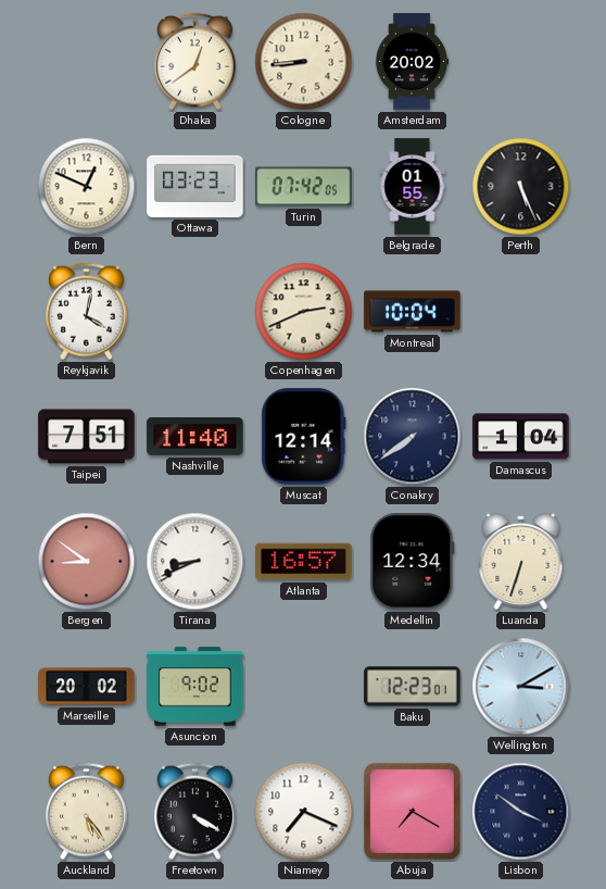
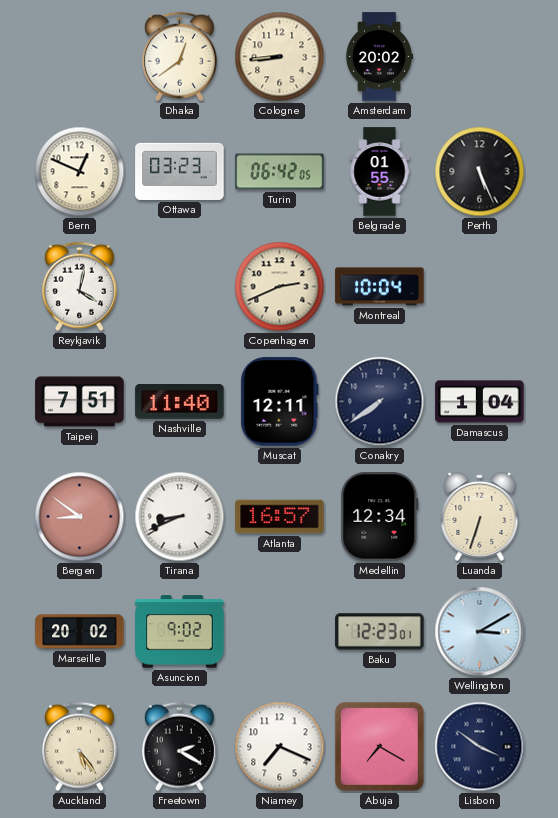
Turin: 07:42 -> 06:42
Muscat: 12:14 -> 12:11
Freetown: 4:20 -> 2:20
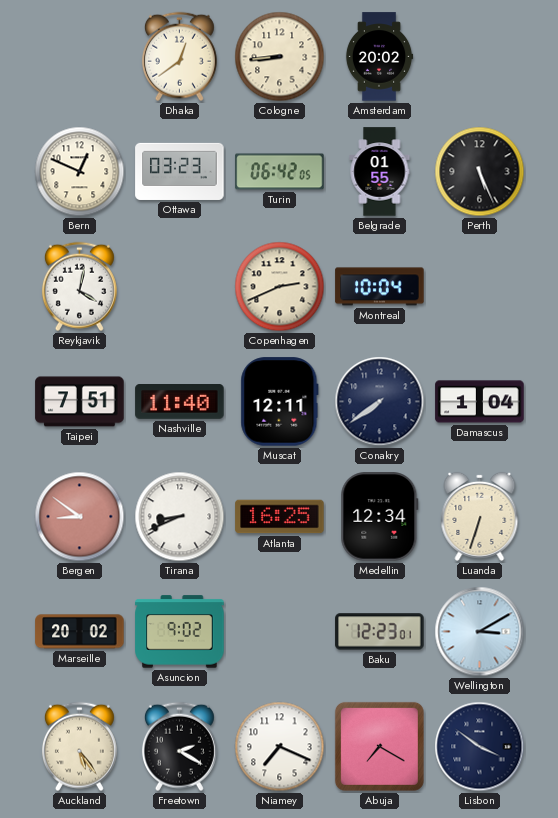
Atlanta: 16:57 -> 16:25
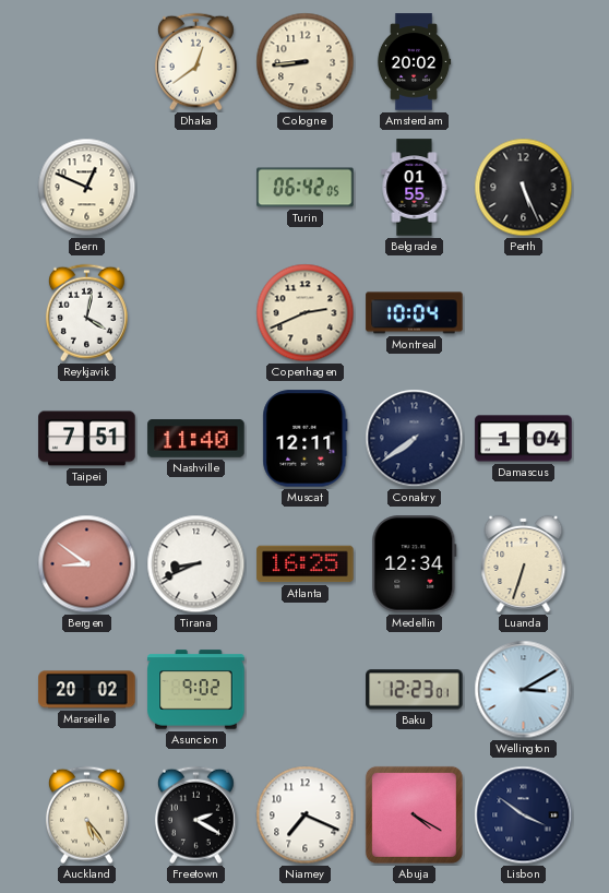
Ottawa: 03:23 -> none
Abuja: 7:20 -> 4:20
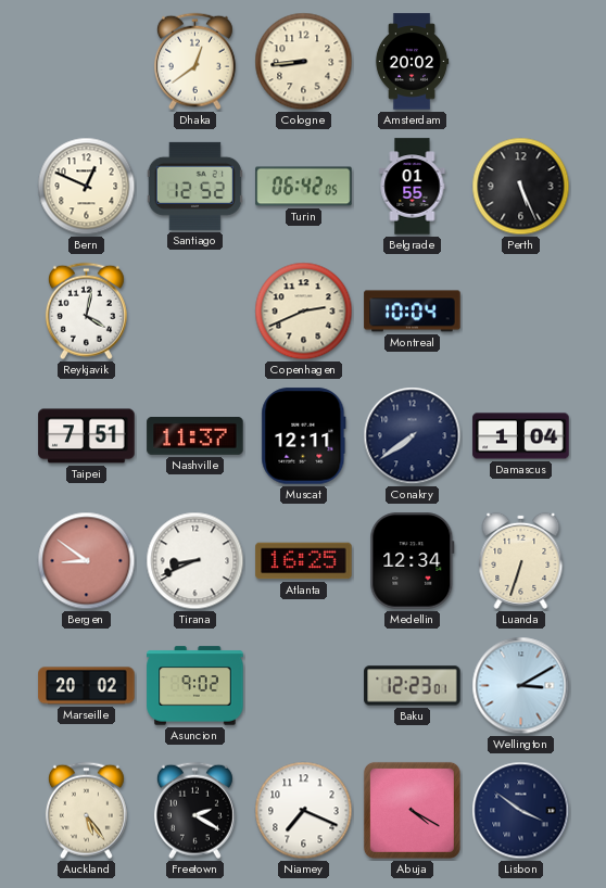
Santiago: none -> 12:52
Nashville: 11:40 -> 11:37
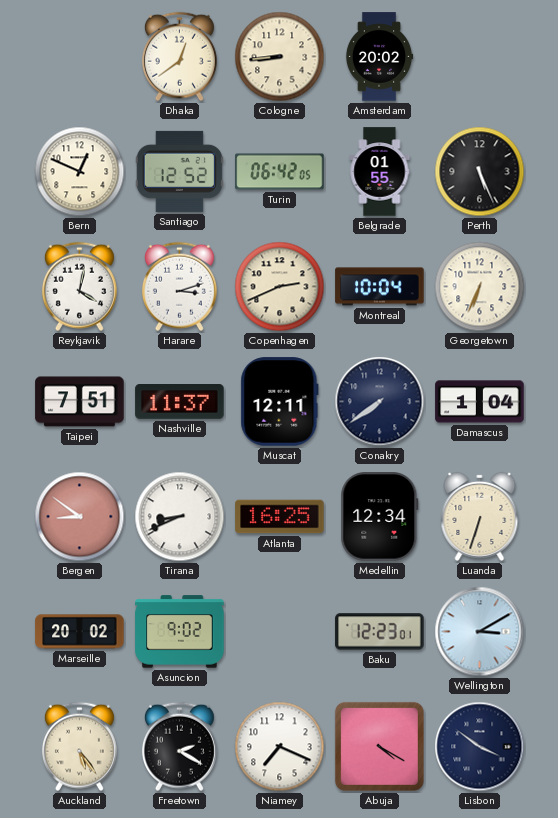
Harare: none -> 3:12
Georgetown: none -> 6:34
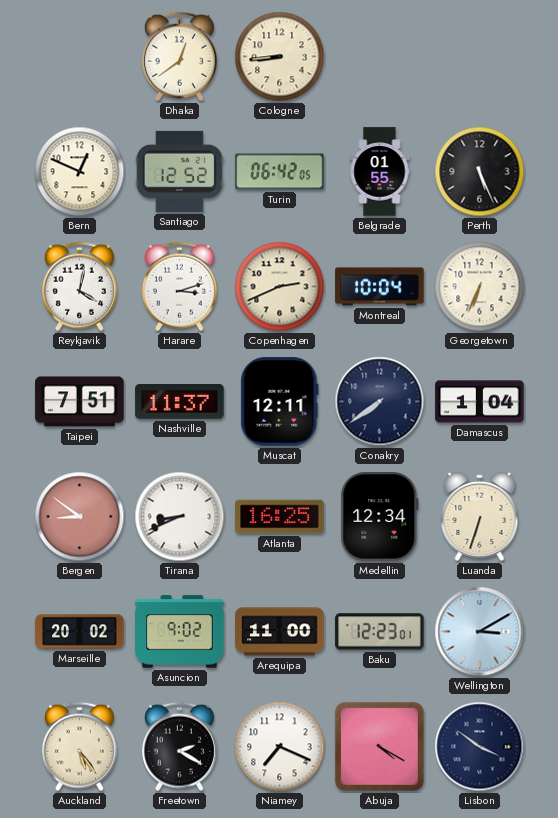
Amsterdam: 20:02 -> none
Arequipa: none -> 11:00
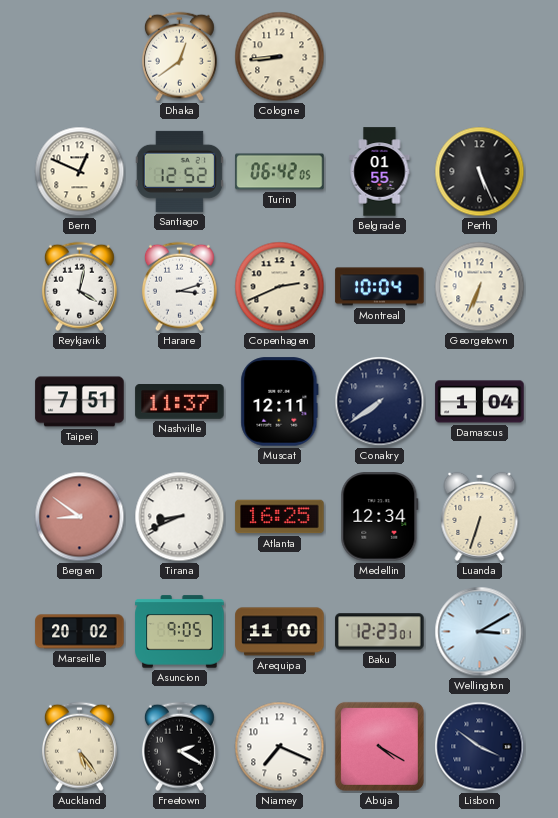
Asuncion: 9:02 -> 9:05
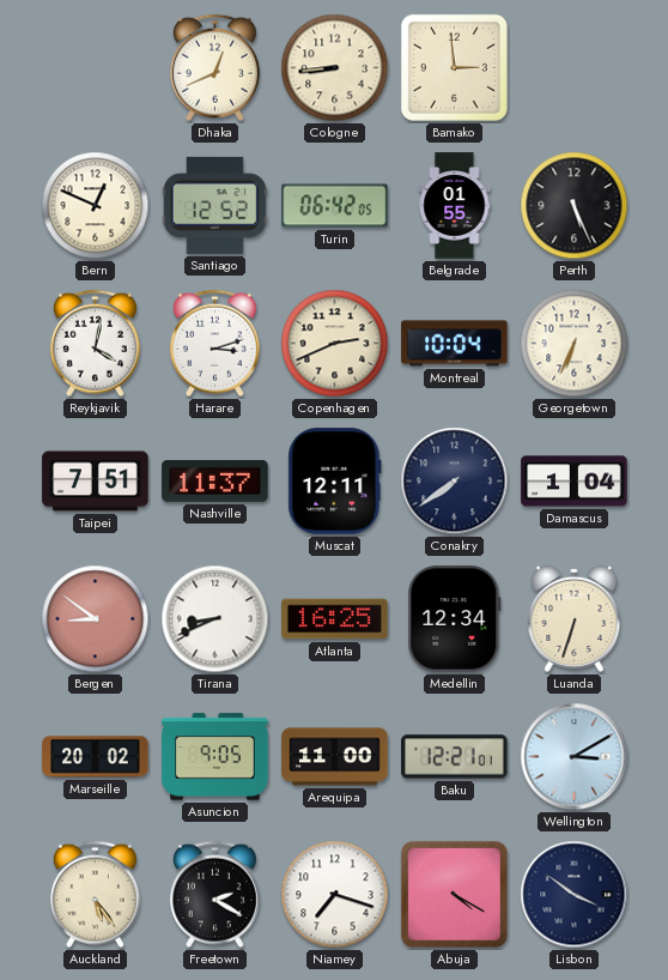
Dhaka: 12:39 -> 12:41
Bamako: none -> 2:59
Baku: 12:23 -> 12:21
Niamey: 7:19 -> 7:18
